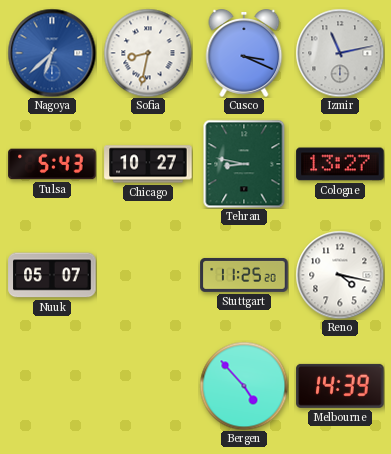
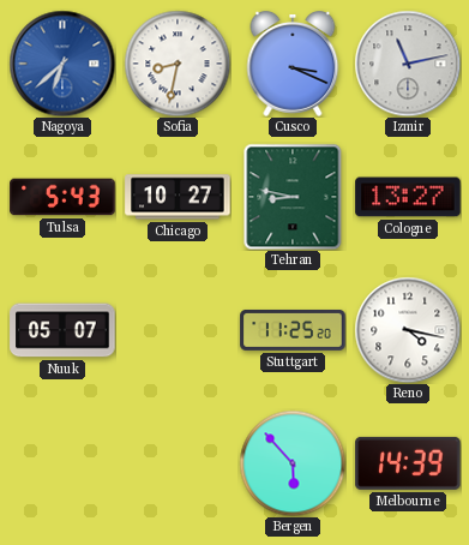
Bergen: 4:53 -> 5:53
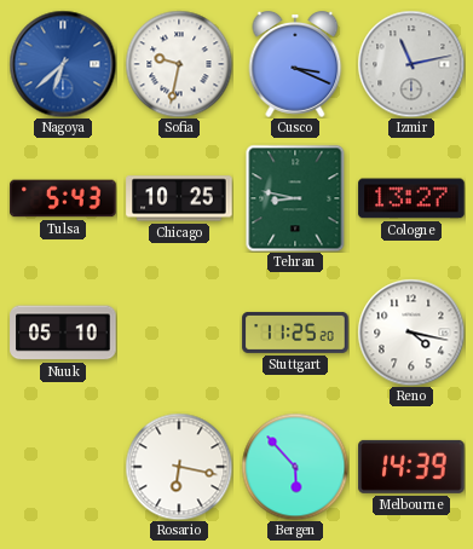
Sofia: 8:32 -> 9:32
Chicago: 10:27 -> 10:25
Nuuk: 05:07 -> 05:10
Rosario: none -> 6:17
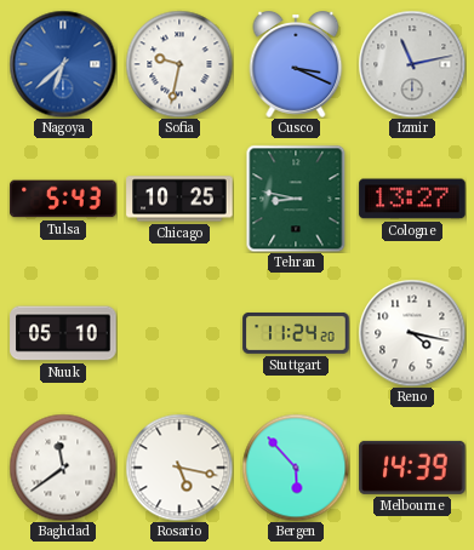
Stuttgart: 11:25 -> 11:24
Baghdad: none -> 11:39
Rosario: 6:17 -> 5:17
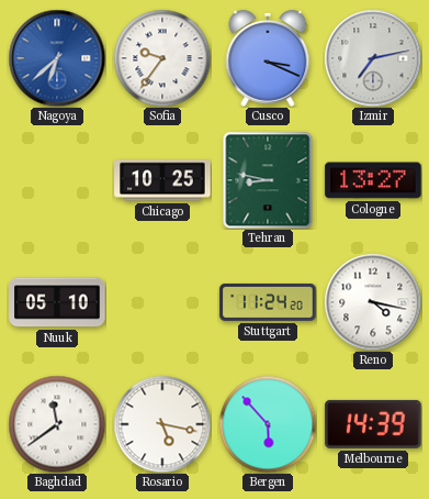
Sofia: 9:32 -> 9:36
Izmir: 11:13 -> 7:13
Tulsa: 5:43 -> none
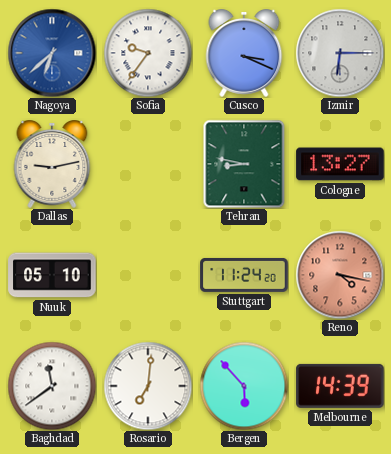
Izmir: 7:13 -> 6:15
Dallas: none -> 9:13
Chicago: 10:25 -> none
Reno dial: white -> salmon
Rosario: 5:17 -> 7:01
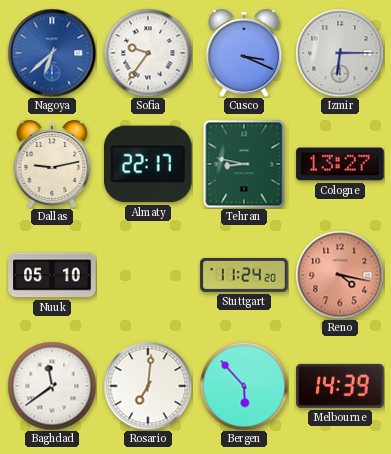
Almaty: none -> 22:17
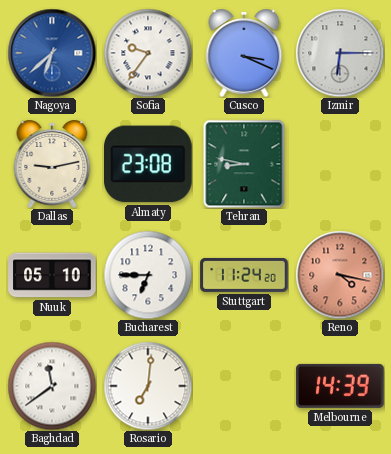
Almaty: 22:17 -> 23:08
Cologne: 13:27 -> none
Bucharest: none -> 6:45
Bergen: 5:53 -> none
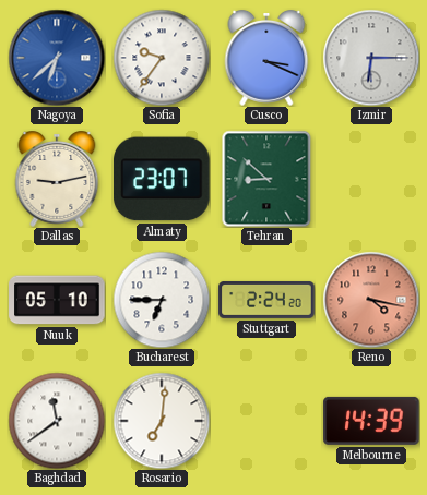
Almaty: 23:08 -> 23:07
Tehran: 8:47 -> 8:52
Stuttgart: 11:24 -> 2:24
